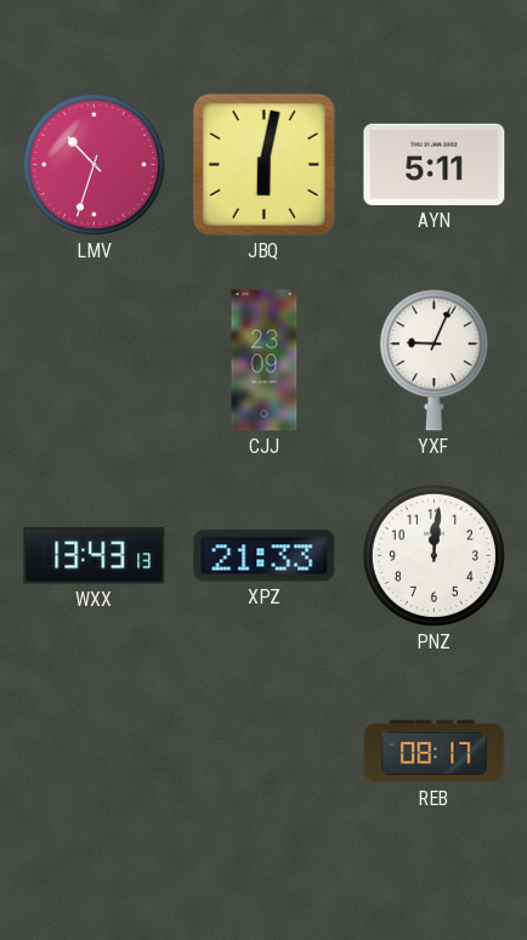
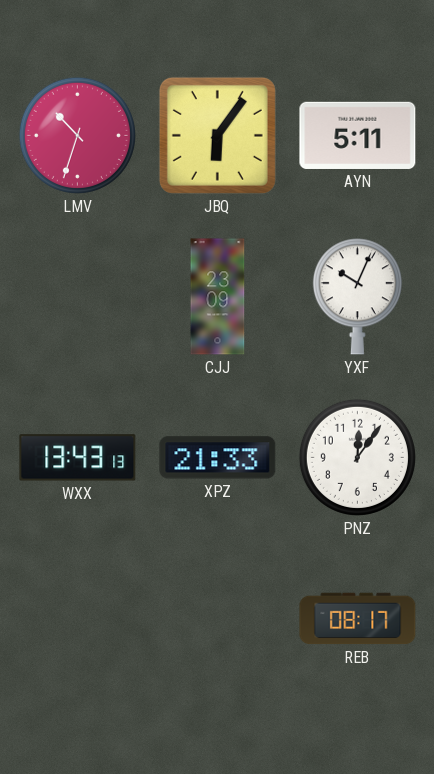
JBQ: 6:02 -> 6:06
YXF: 9:04 -> 10:04
PNZ: 12:01 -> 12:06
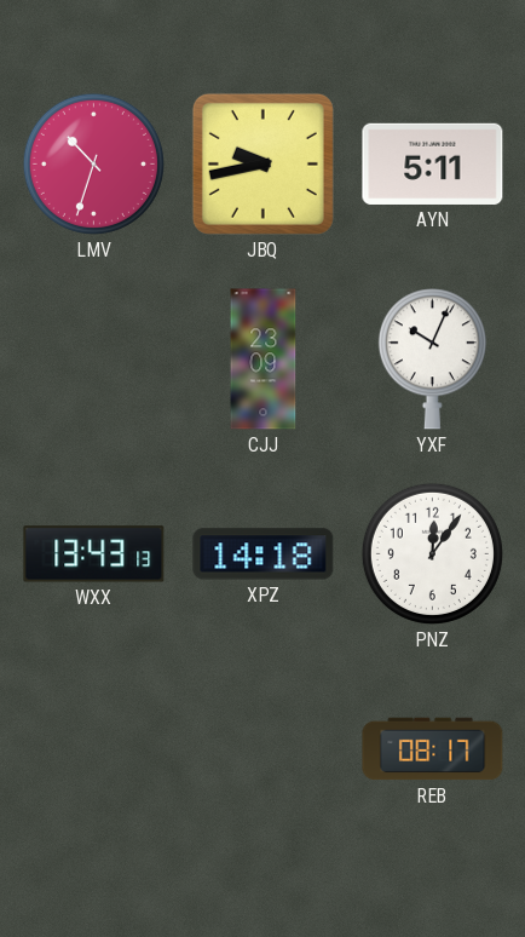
JBQ: 6:06 -> 9:43
XPZ: 21:33 -> 14:18
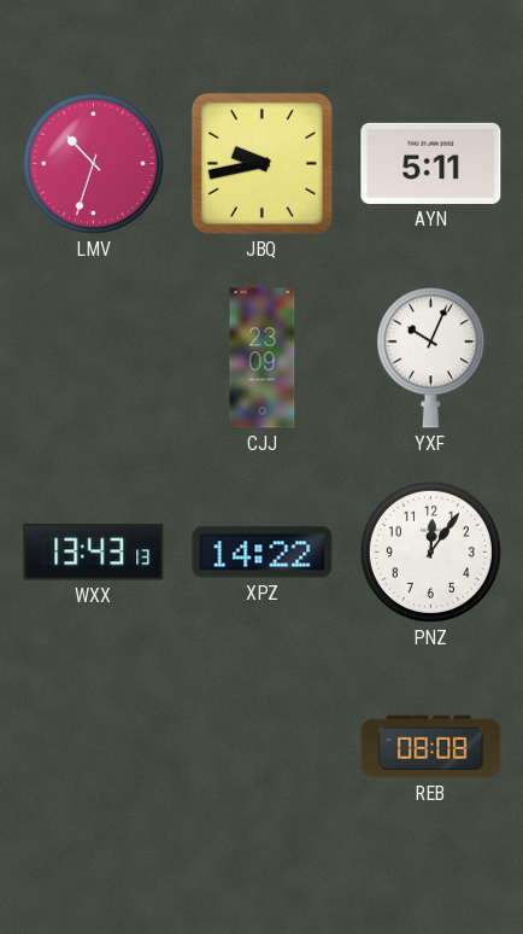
XPZ: 14:18 -> 14:22
REB: 08:17 -> 08:08
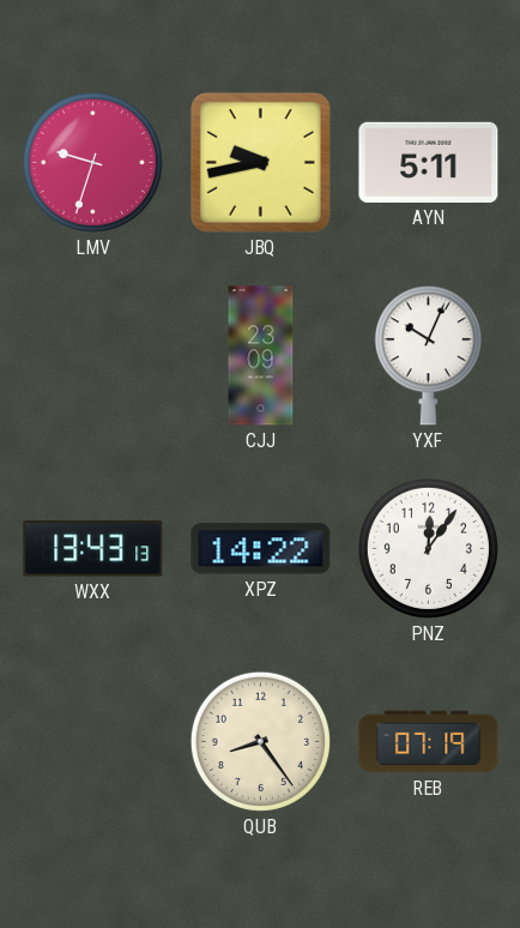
LMV: 10:33 -> 9:33
QUB: none -> 8:24
REB: 08:08 -> 07:19
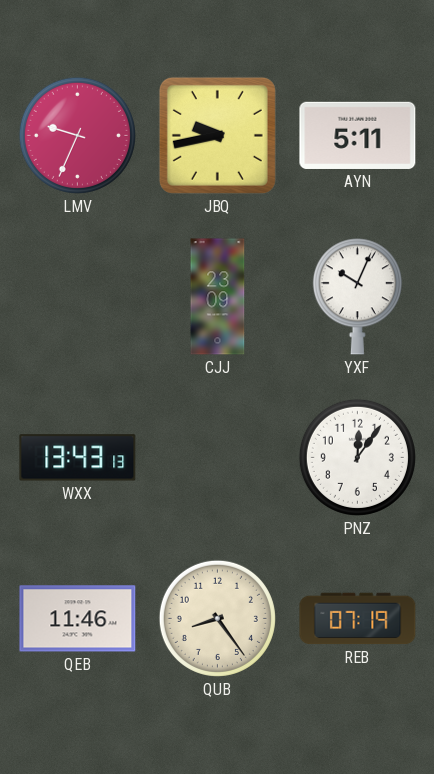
LMV: 9:33 -> 9:34
XPZ: 14:22 -> none
QEB: none -> 11:46
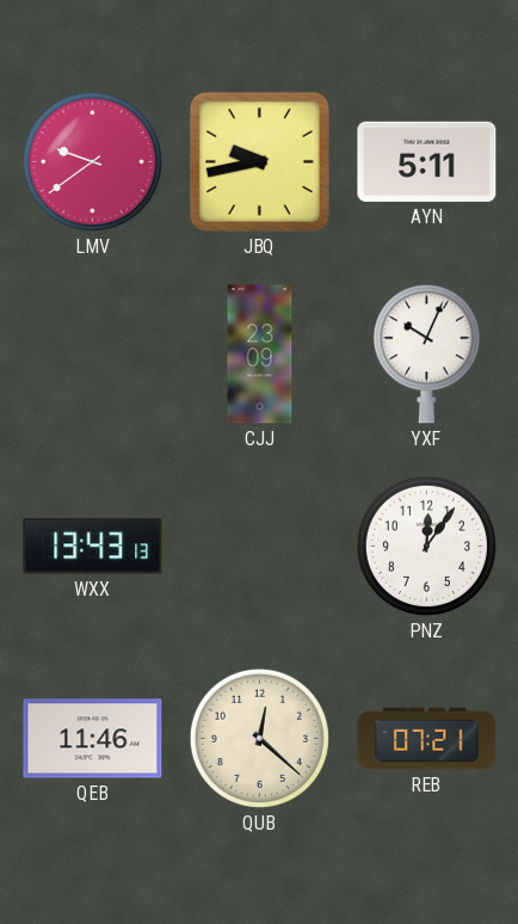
LMV: 9:34 -> 9:39
QUB: 8:24 -> 12:22
REB: 07:19 -> 07:21
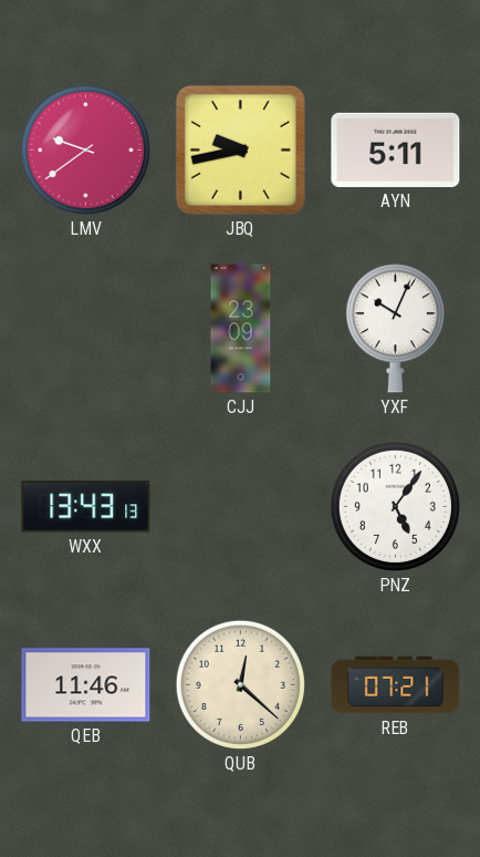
PNZ: 12:06 -> 5:06
